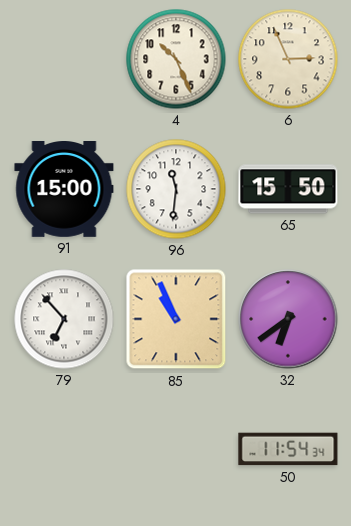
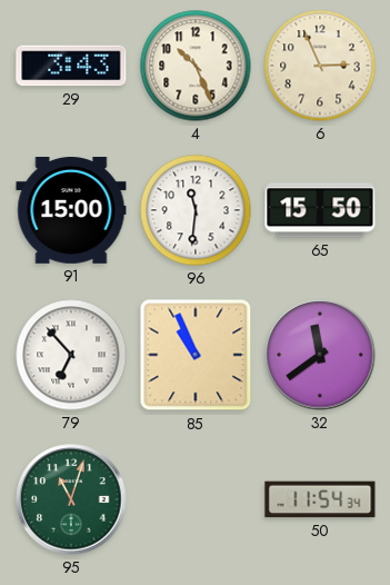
29: none -> 3:43
32: 6:39 -> 11:39
95: none -> 11:03
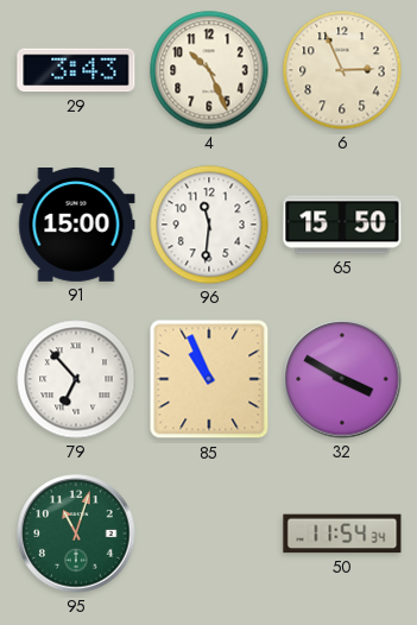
32: 11:39 -> 3:50
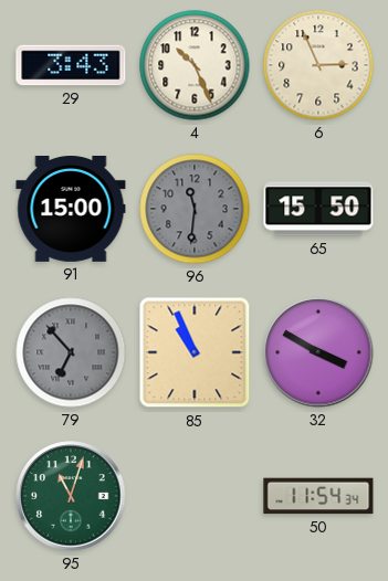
96 dial: white -> grey
79 dial: white -> grey
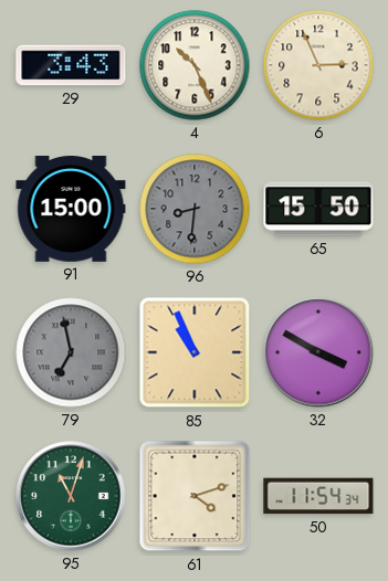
96: 11:31 -> 8:31
79: 6:53 -> 6:58
61: none -> 4:12
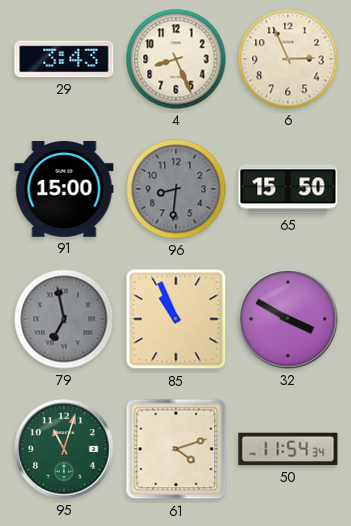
4: 10:26 -> 8:26
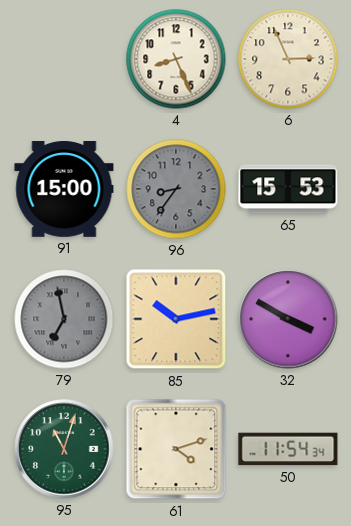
29: 3:43 -> none
96: 8:31 -> 8:36
65: 15:50 -> 15:53
85: 10:56 -> 10:13
